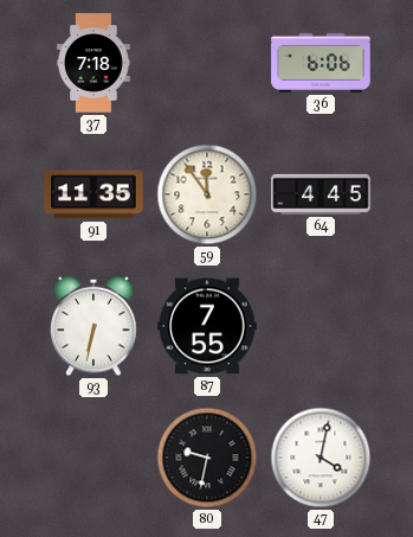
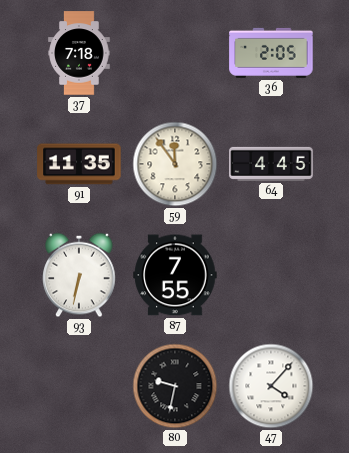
36: 6:06 -> 2:05
47: 4:02 -> 4:07
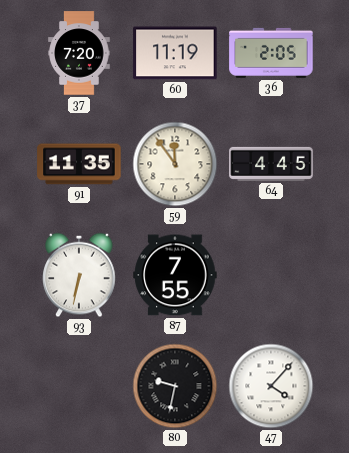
37: 7:18 -> 7:20
60: none -> 11:19
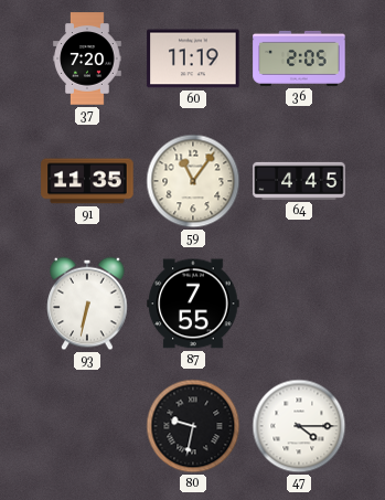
59: 11:54 -> 11:06
47: 4:07 -> 4:15
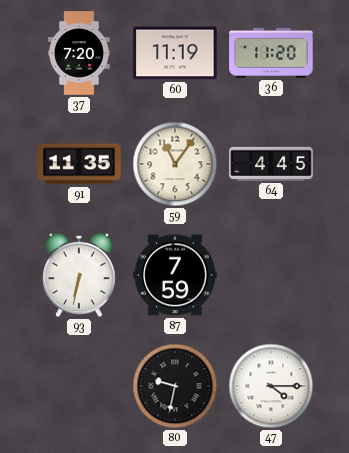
36: 2:05 -> 11:20
87: 7:55 -> 7:59
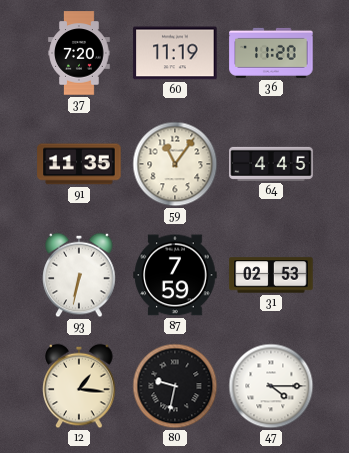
31: none -> 02:53
12: none -> 1:16
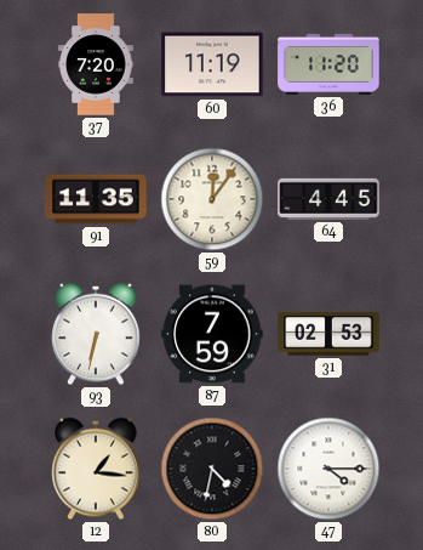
59: 11:06 -> 12:06
80: 9:32 -> 4:32
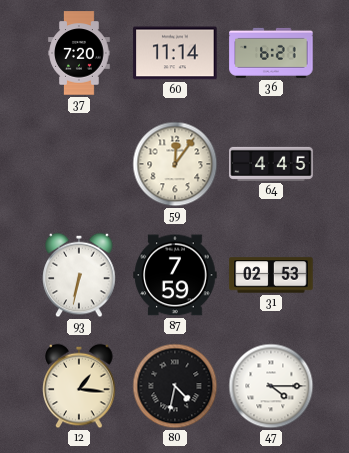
60: 11:19 -> 11:14
36: 11:20 -> 6:21
91: 11:35 -> none
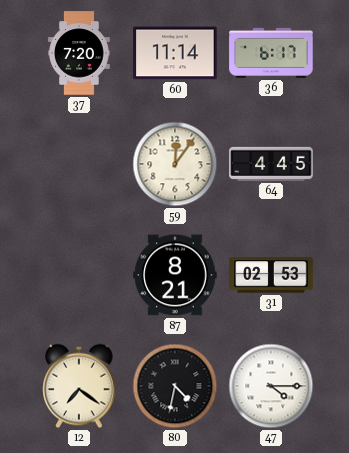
36: 6:21 -> 6:17
93: 6:32 -> none
87: 7:59 -> 8:21
12: 1:16 -> 7:21
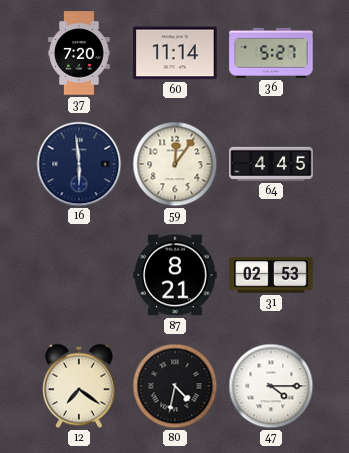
36: 6:17 -> 5:27
16: none -> 5:59
